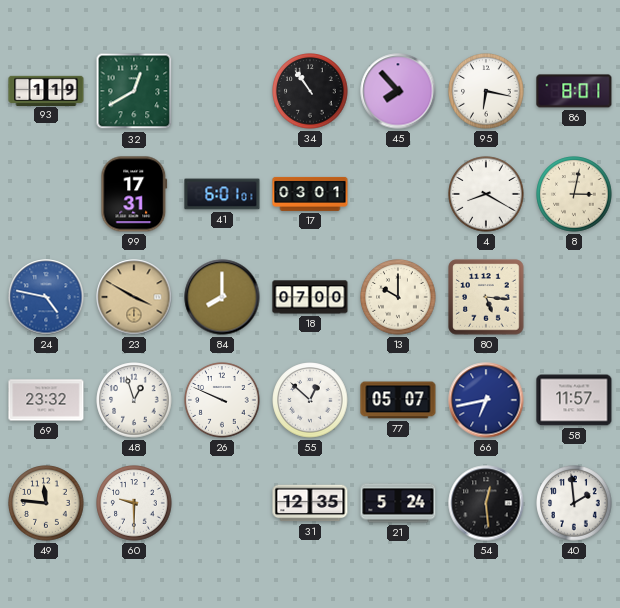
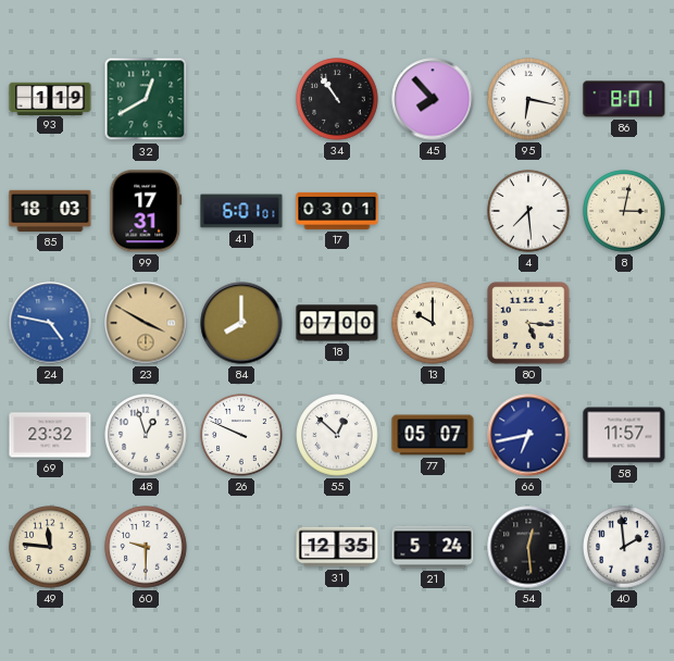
85: none -> 18:03
4: 8:20 -> 7:29
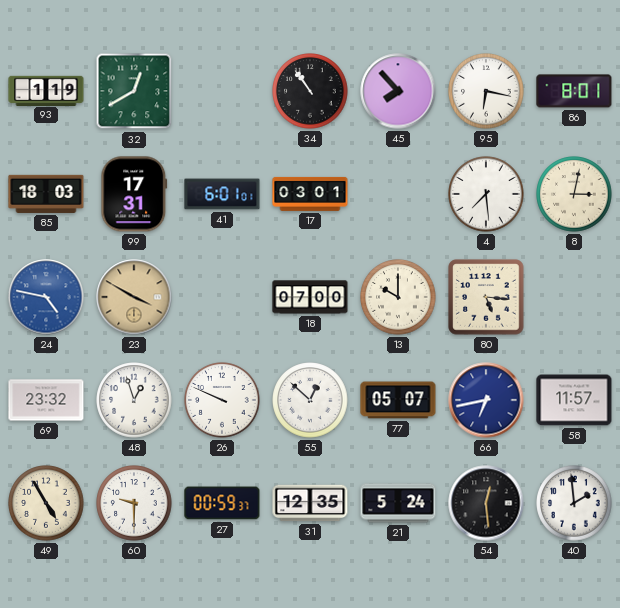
84: 8:00 -> none
49: 11:46 -> 4:55
27: none -> 00:59
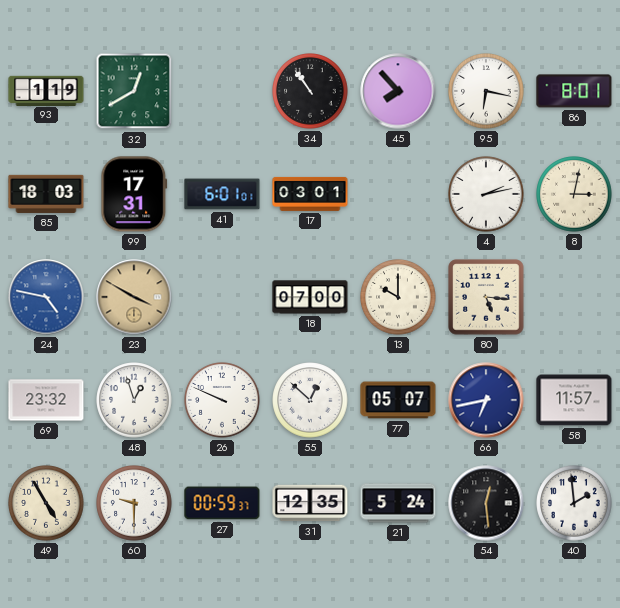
4: 7:29 -> 2:13
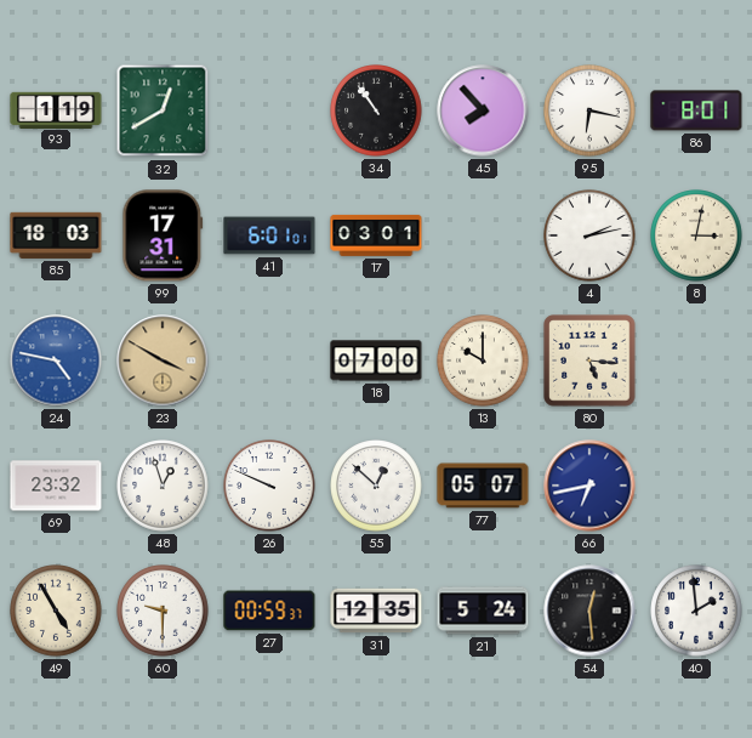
58: 11:57 -> none
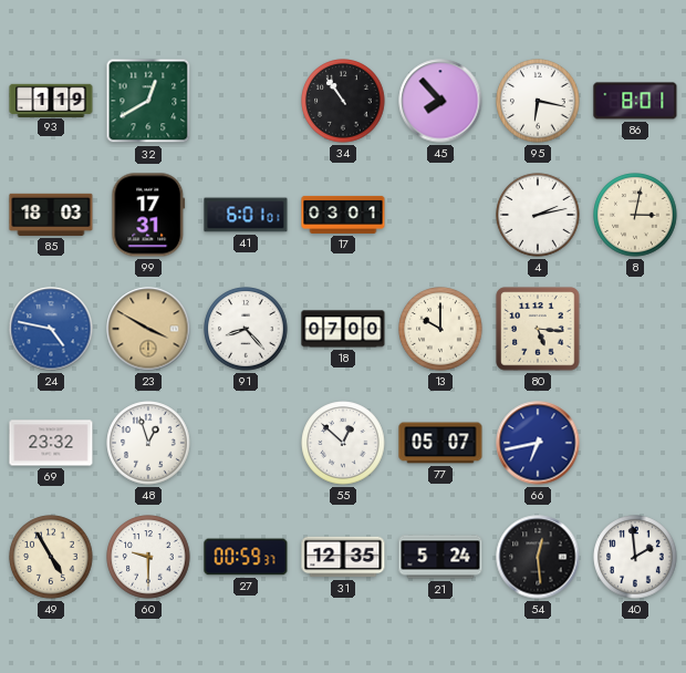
91: none -> 8:23
26: 9:49 -> none
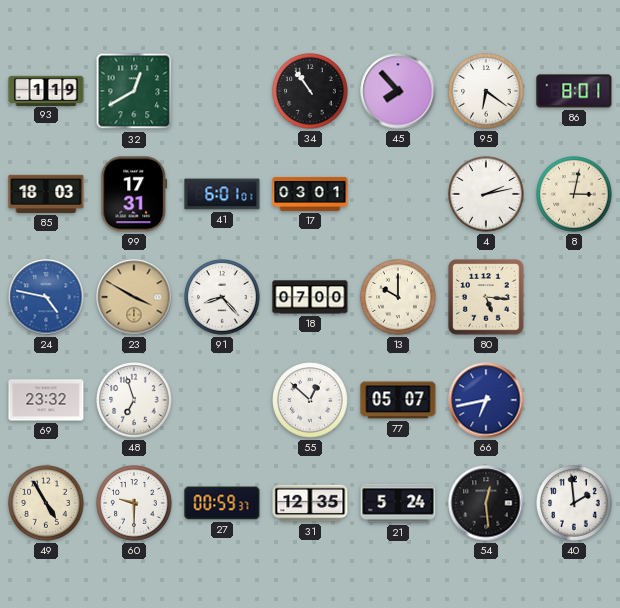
95: 6:17 -> 6:21
48: 12:57 -> 6:57
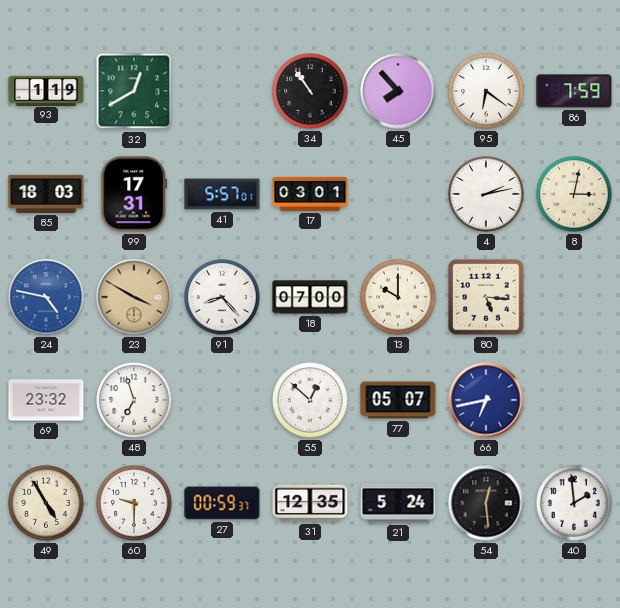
86: 8:01 -> 7:59
41: 6:01 -> 5:57
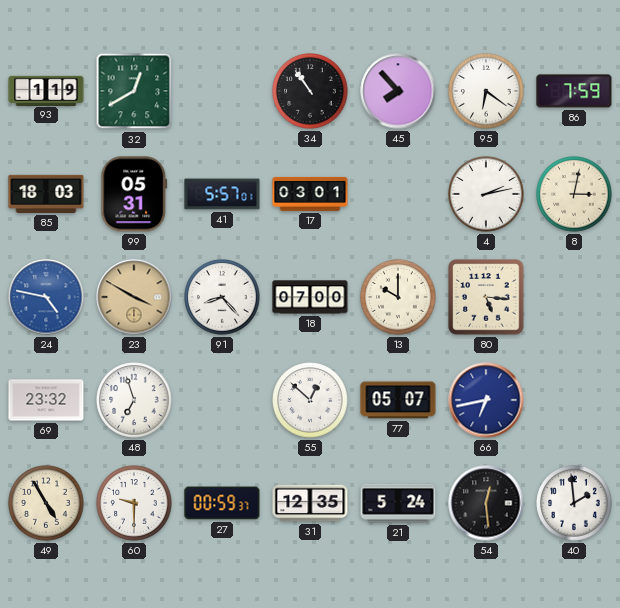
99: 17:31 -> 05:31
